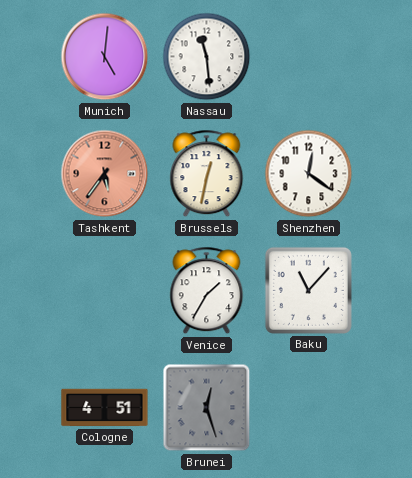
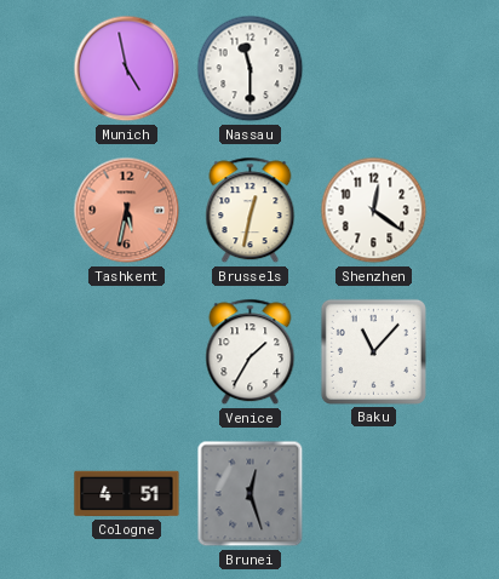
Munich: 5:01 -> 4:58
Nassau: 11:29 -> 11:30
Tashkent: 5:36 -> 5:32
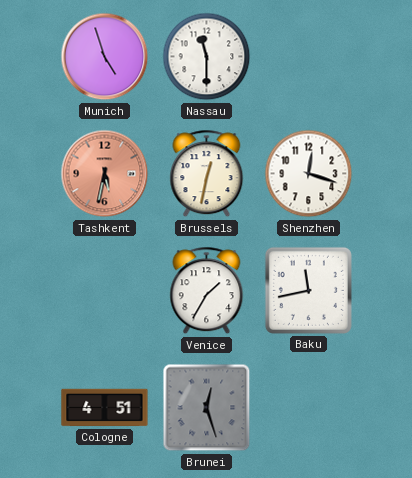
Munich: 4:58 -> 4:57
Shenzhen: 12:21 -> 12:18
Baku: 11:07 -> 11:43
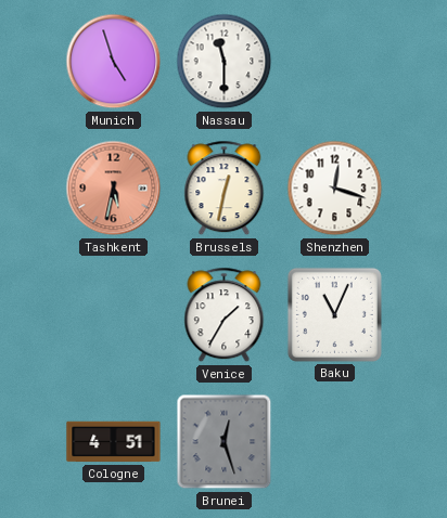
Baku: 11:43 -> 11:04
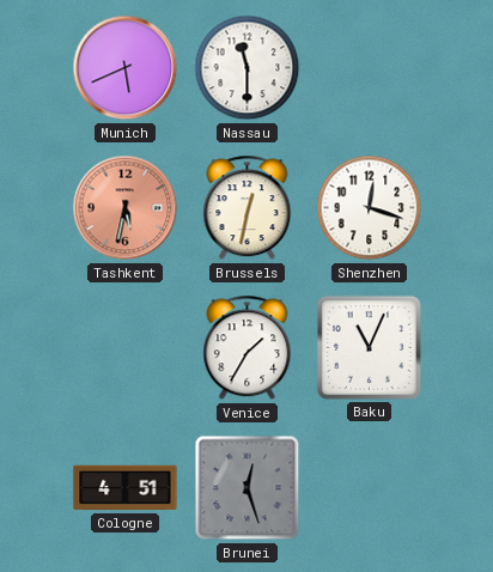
Munich: 4:57 -> 5:41
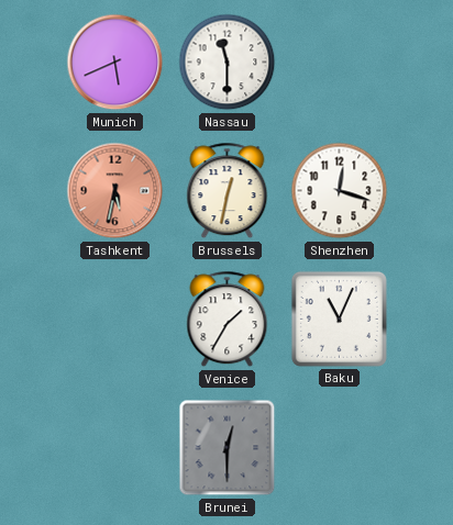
Cologne: 4:51 -> none
Brunei: 12:27 -> 12:30
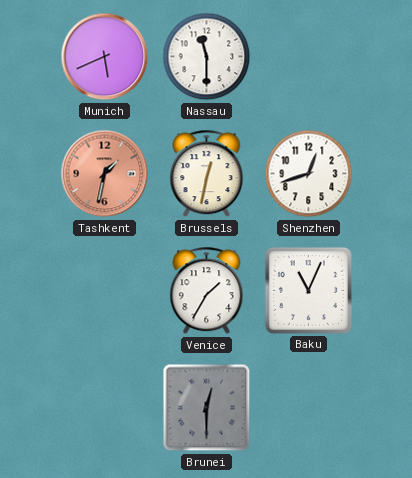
Tashkent: 5:32 -> 1:32
Shenzhen: 12:18 -> 12:42
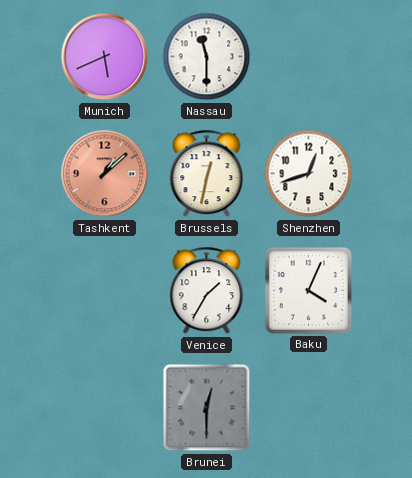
Tashkent: 1:32 -> 1:08
Baku: 11:04 -> 4:04
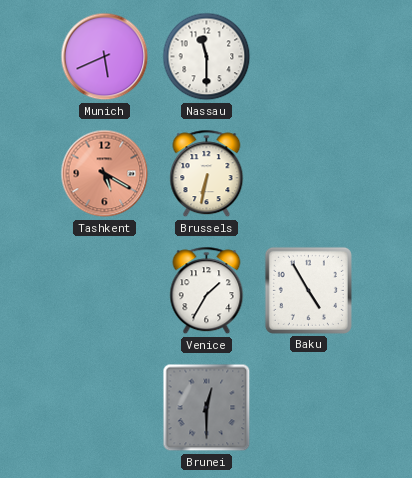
Tashkent: 1:08 -> 5:20
Brussels: 12:32 -> 6:32
Shenzhen: 12:42 -> none
Baku: 4:04 -> 4:55
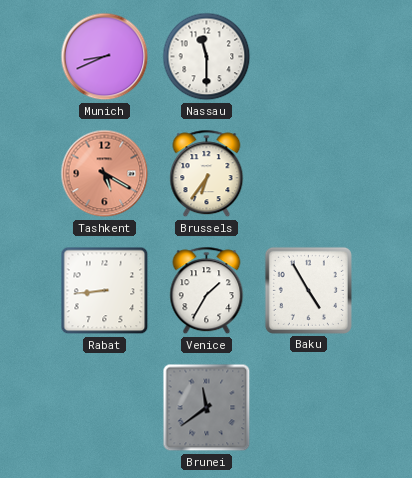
Munich: 5:41 -> 8:41
Brussels: 6:32 -> 6:36
Rabat: none -> 8:44
Brunei: 12:30 -> 11:39
